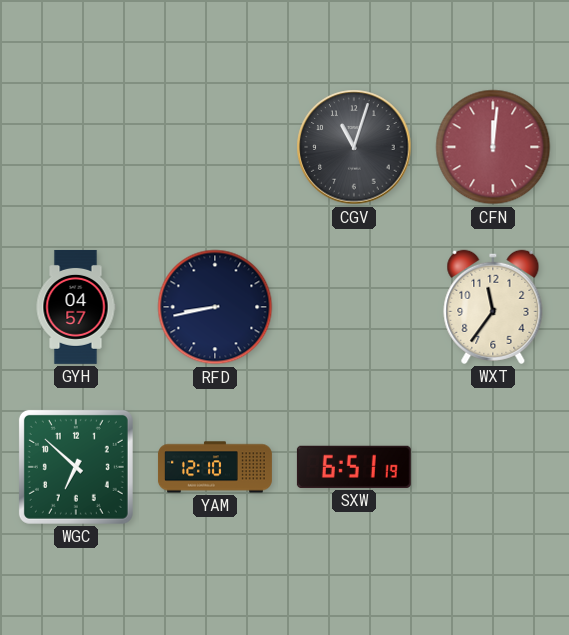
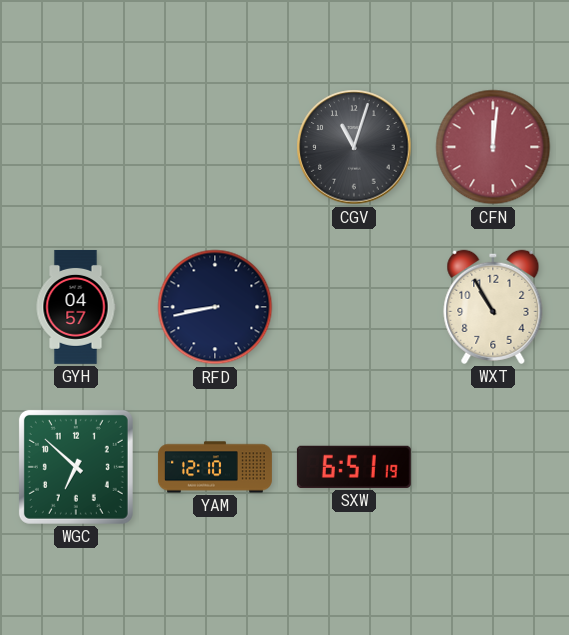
WXT: 11:36 -> 10:55
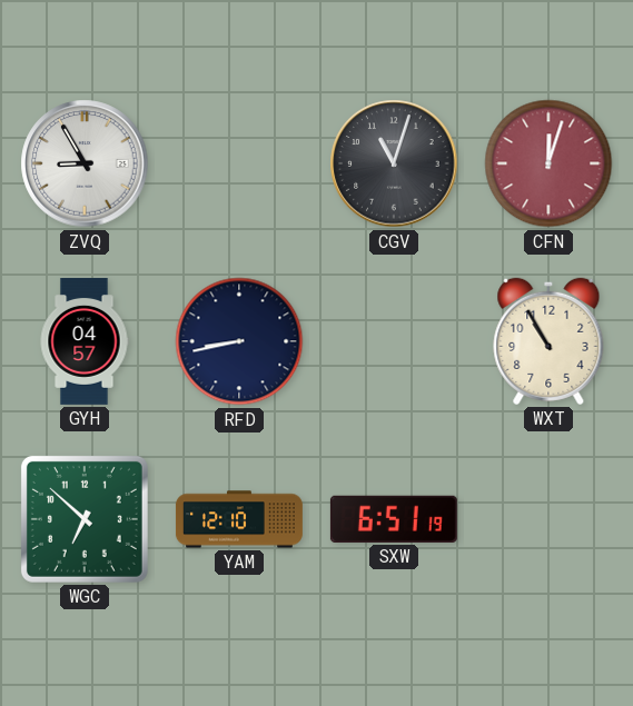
ZVQ: none -> 8:55
CFN: 12:01 -> 12:03
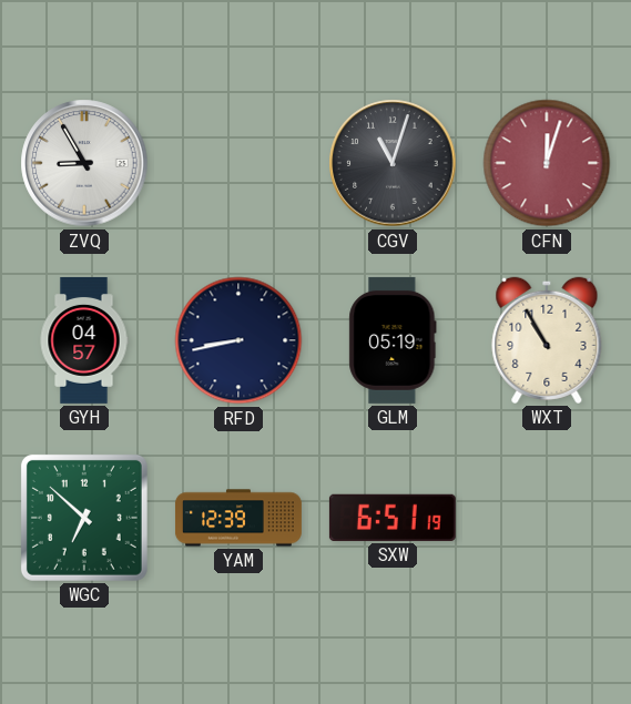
GLM: none -> 05:19
YAM: 12:10 -> 12:39
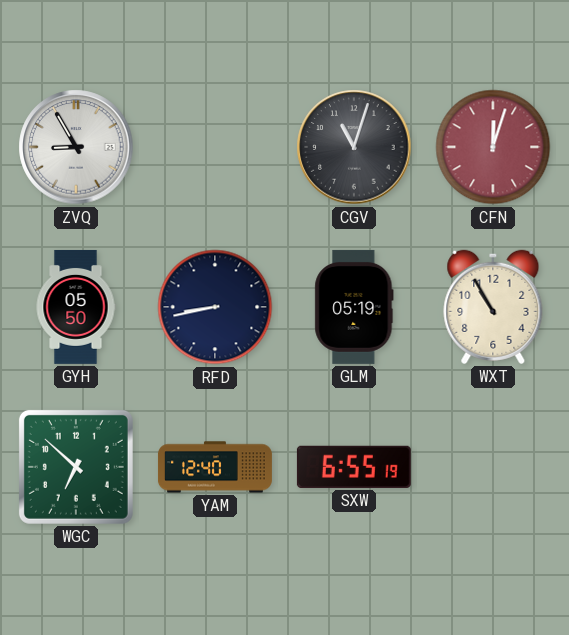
GYH: 04:57 -> 05:50
YAM: 12:39 -> 12:40
SXW: 6:51 -> 6:55
